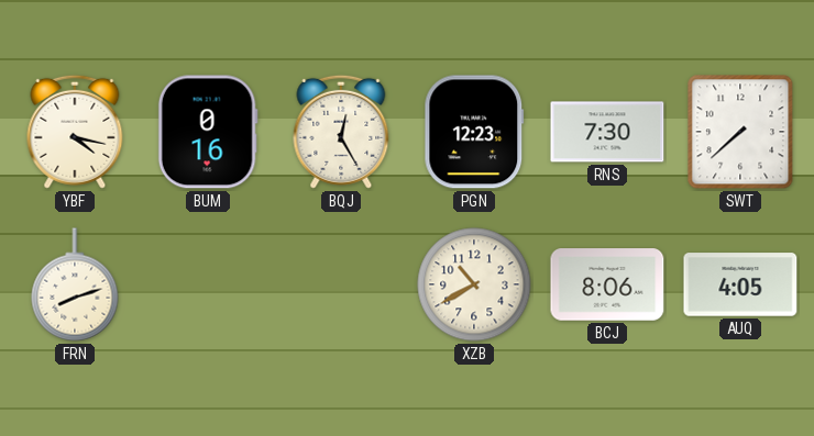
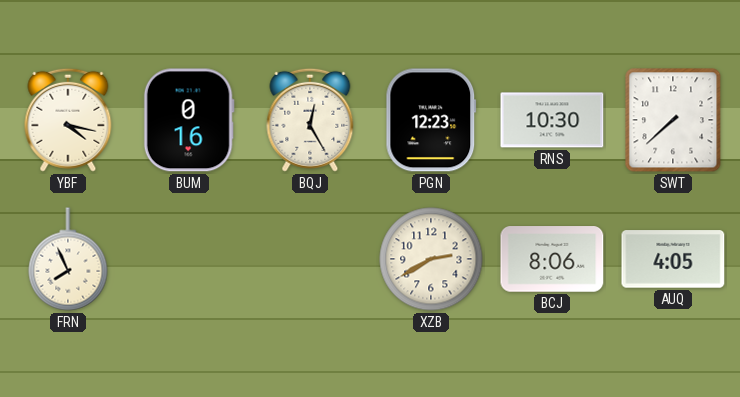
RNS: 7:30 -> 10:30
FRN: 8:12 -> 7:56
XZB: 10:40 -> 2:40
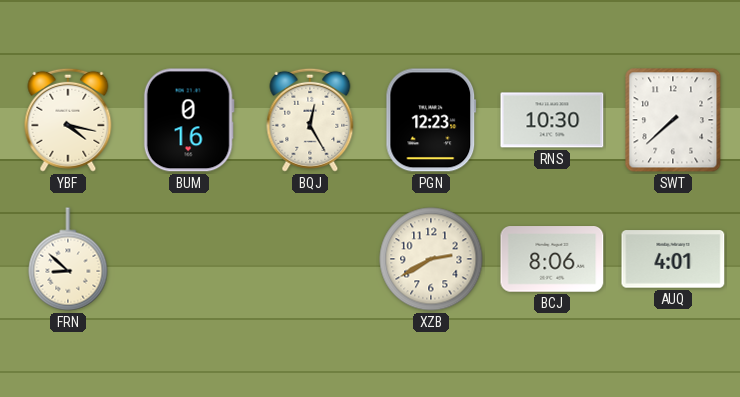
FRN: 7:56 -> 8:52
AUQ: 4:05 -> 4:01
